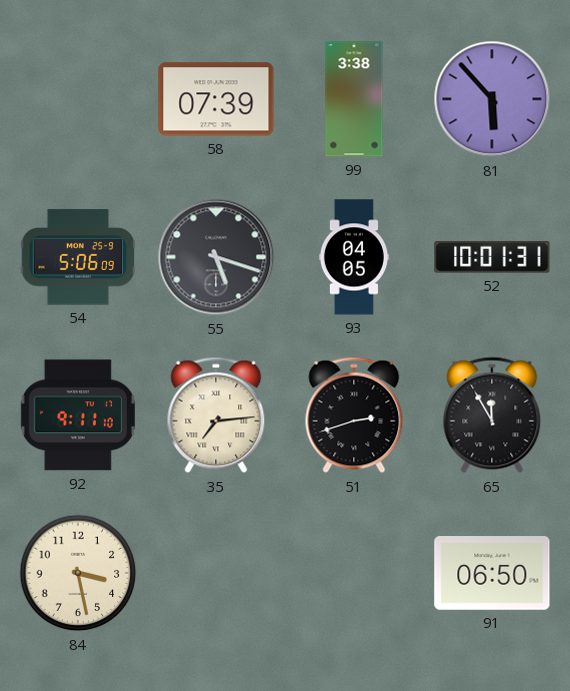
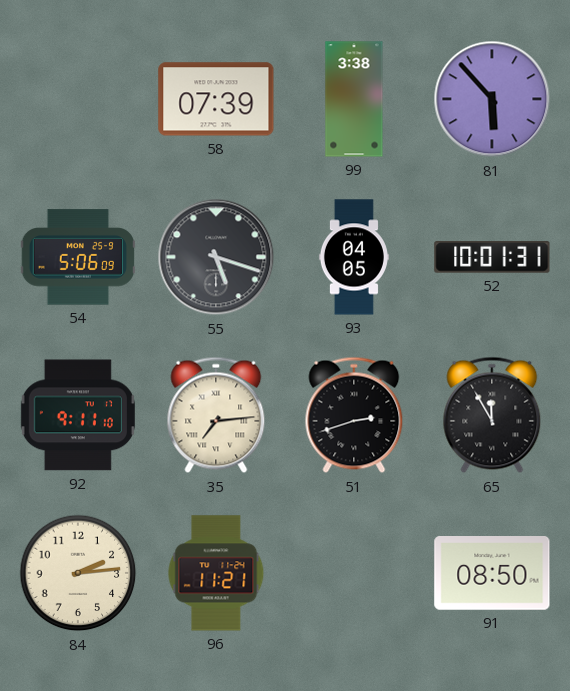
84: 3:28 -> 2:14
96: none -> 11:21
91: 06:50 -> 08:50
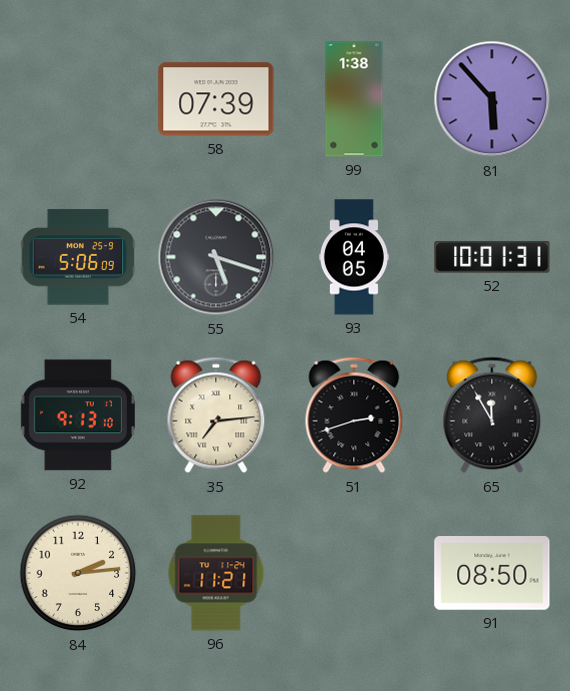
99: 3:38 -> 1:38
92: 9:11 -> 9:13
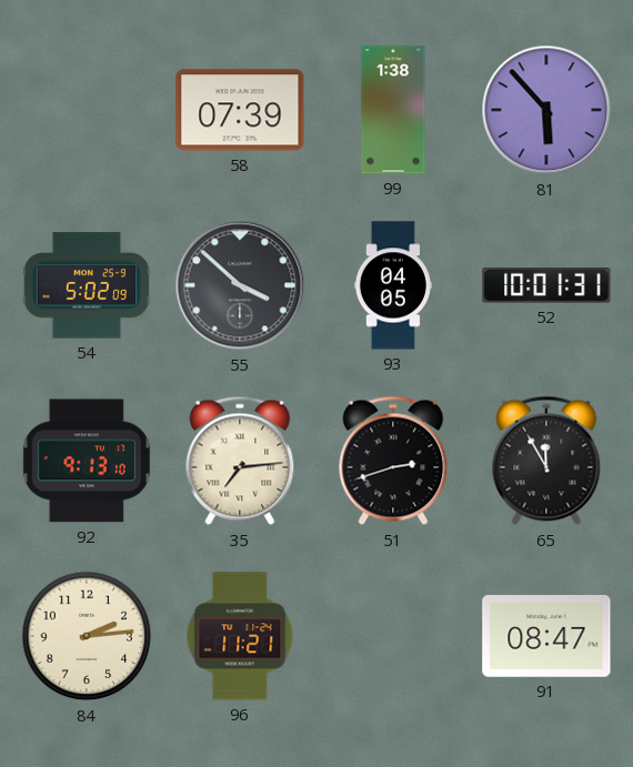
54: 5:06 -> 5:02
55: 5:18 -> 3:52
91: 08:50 -> 08:47
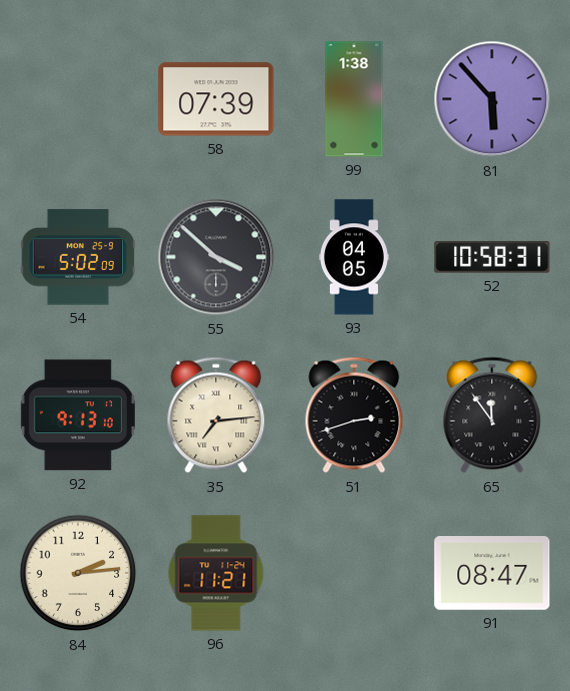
52: 10:01 -> 10:58
65: 11:55 -> 11:54
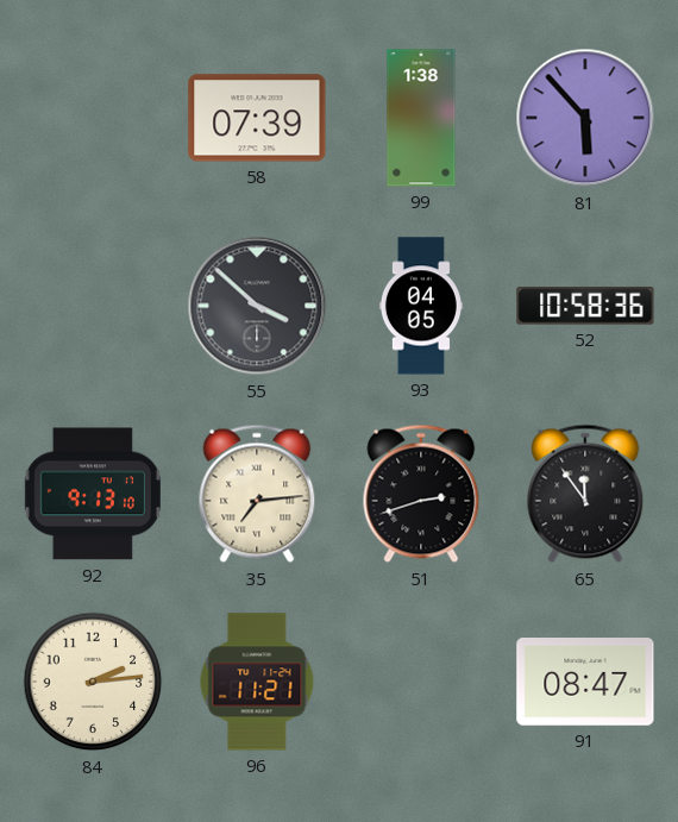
54: 5:02 -> none
52: 10:58:31 -> 10:58:36
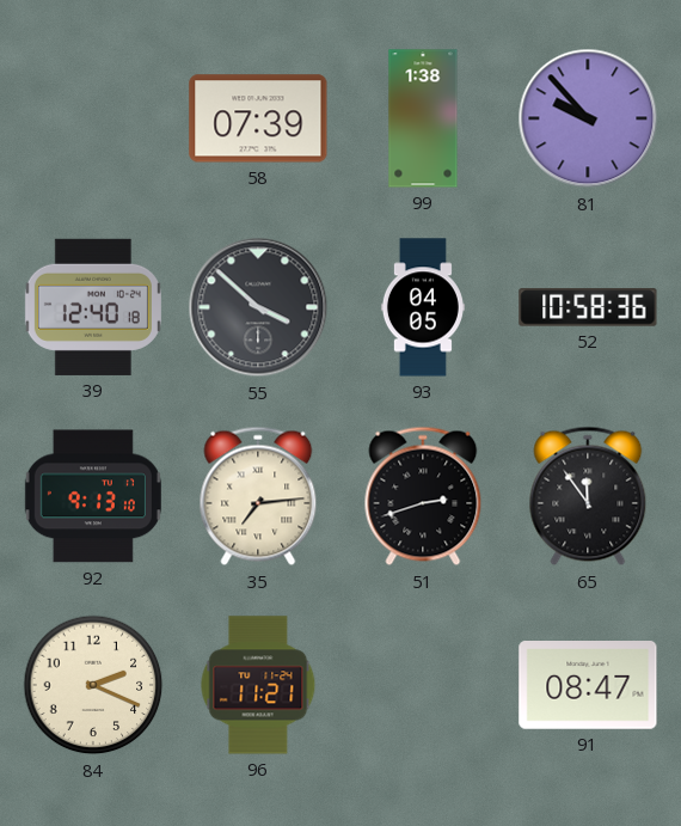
81: 5:53 -> 9:53
39: none -> 12:40
84: 2:14 -> 2:19
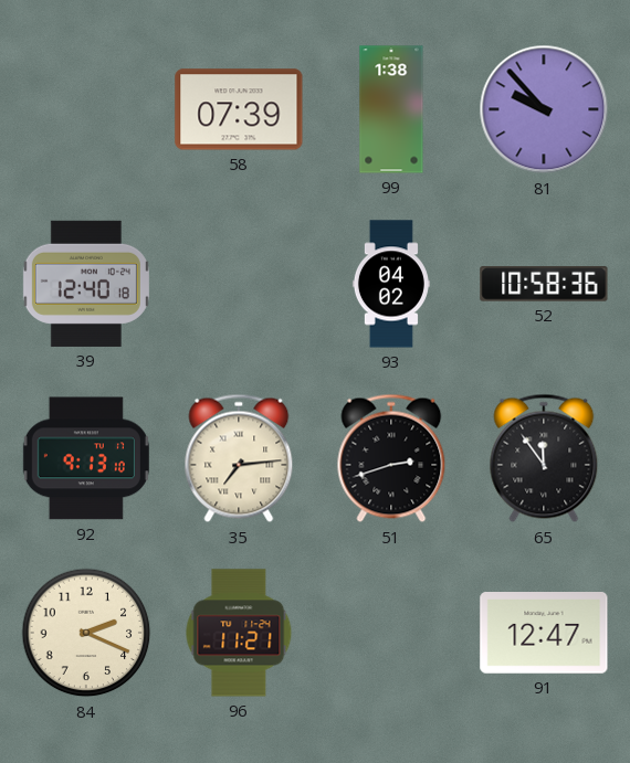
55: 3:52 -> none
93: 04:05 -> 04:02
91: 08:47 -> 12:47
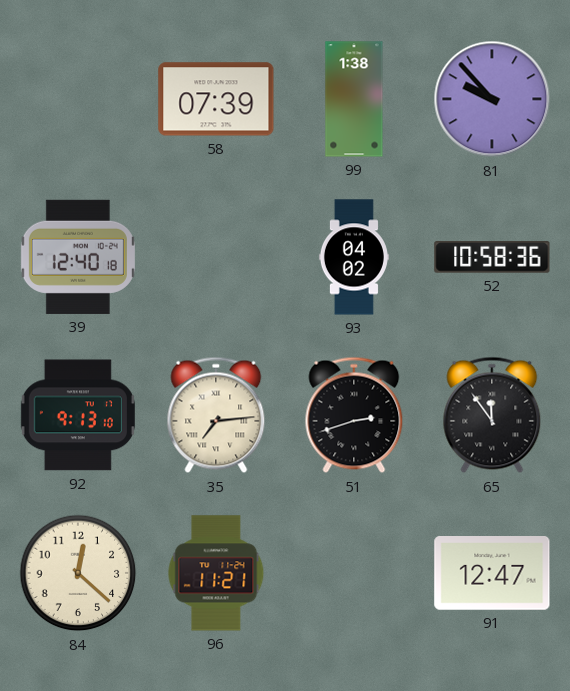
84: 2:19 -> 12:22
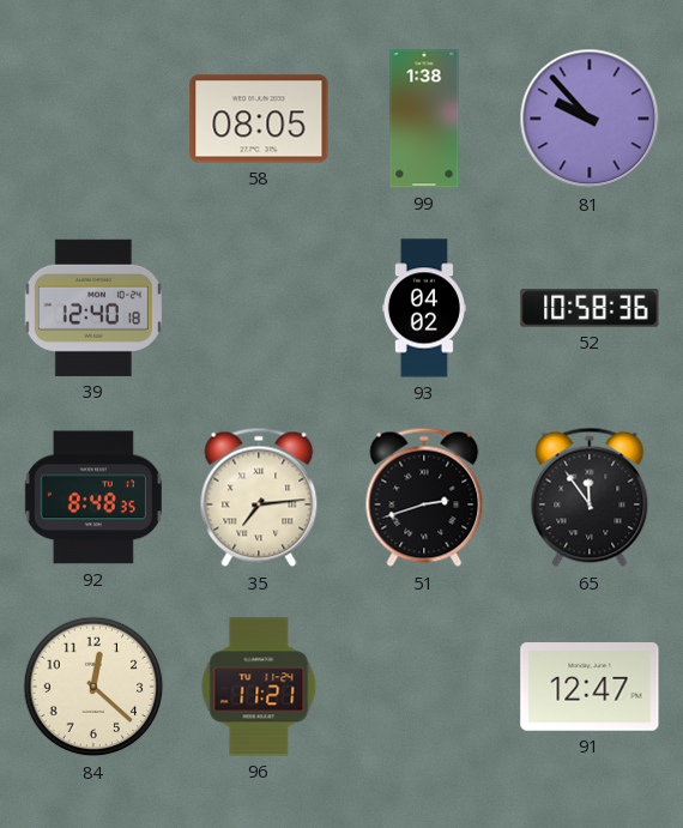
58: 07:39 -> 08:05
92: 9:13 -> 8:48
